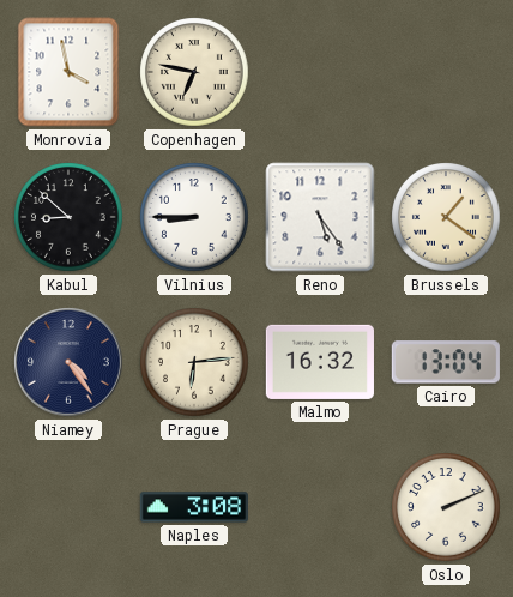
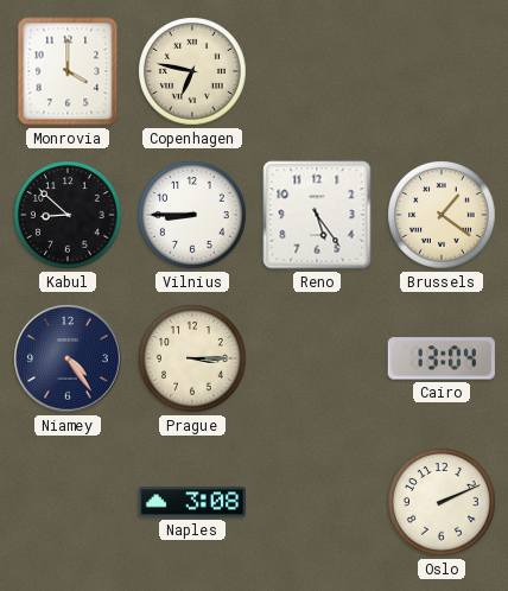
Monrovia: 3:58 -> 4:00
Prague: 6:14 -> 3:15
Malmo: 16:32 -> none
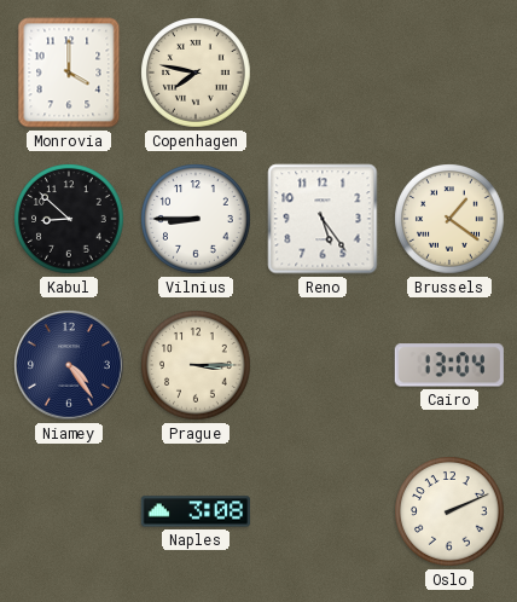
Copenhagen: 6:47 -> 7:47
